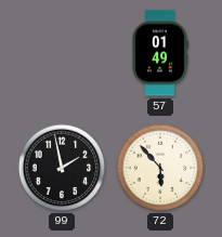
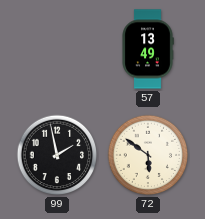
57: 01:49 -> 13:49
72: 5:53 -> 5:51
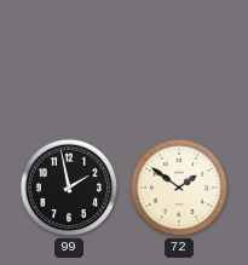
57: 13:49 -> none
72: 5:51 -> 1:51
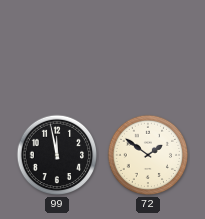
99: 1:58 -> 11:58
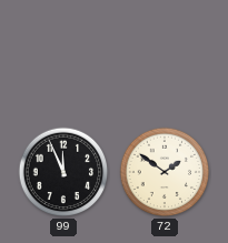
99: 11:58 -> 11:56
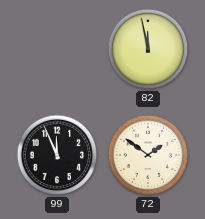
82: none -> 11:58
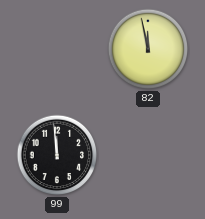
99: 11:56 -> 11:59
72: 1:51 -> none
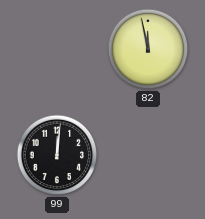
99: 11:59 -> 12:01
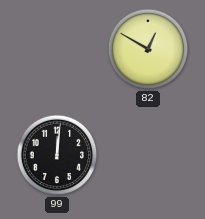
82: 11:58 -> 12:50
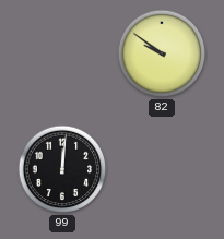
82: 12:50 -> 9:51
